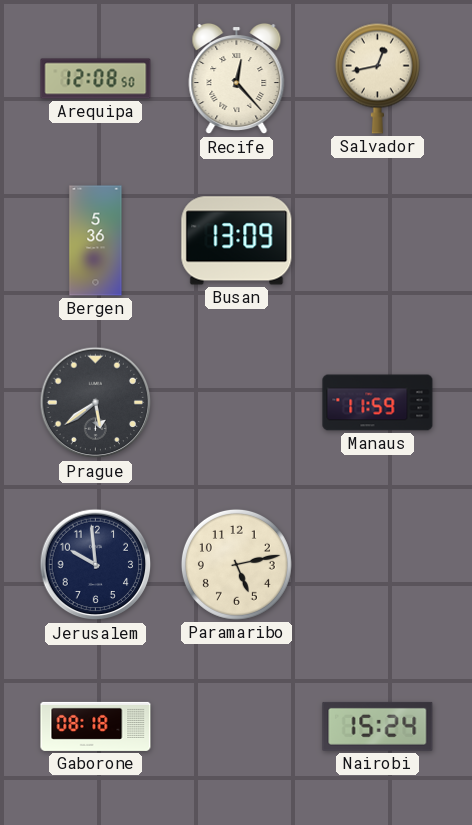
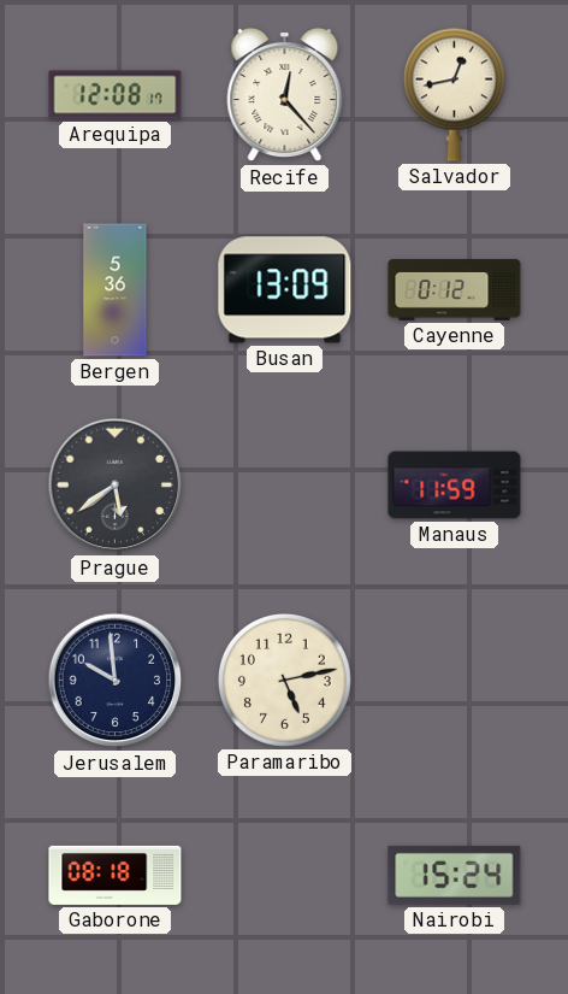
Arequipa: 12:08:50 -> 12:08:17
Cayenne: none -> 0:12
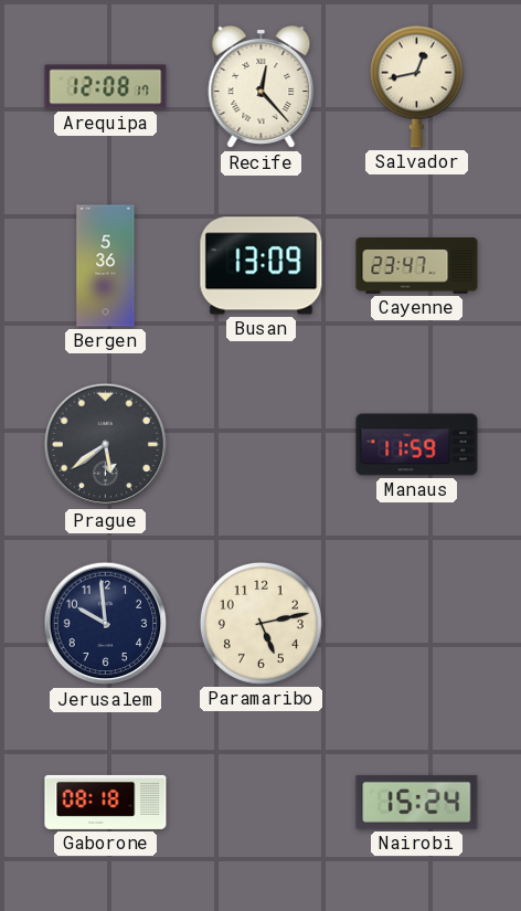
Cayenne: 0:12 -> 23:47
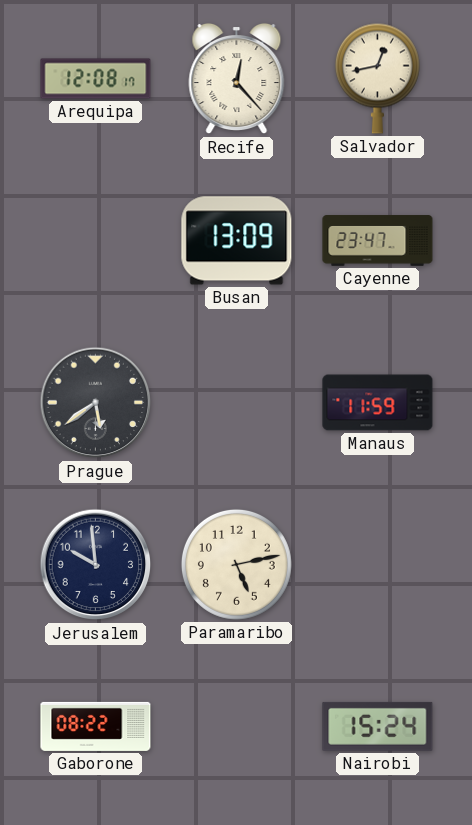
Bergen: 5:36 -> none
Gaborone: 08:18 -> 08:22
